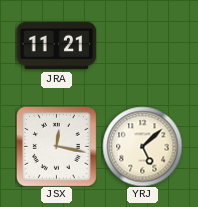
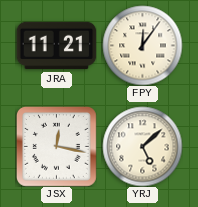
FPY: none -> 12:06
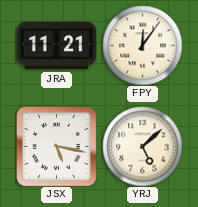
JSX: 12:17 -> 5:17
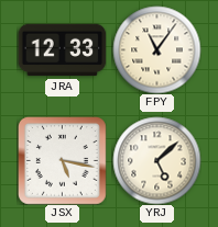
JRA: 11:21 -> 12:33
FPY: 12:06 -> 11:06
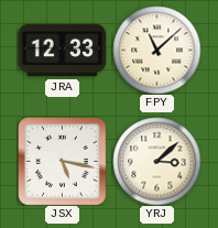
FPY: 11:06 -> 11:08
YRJ: 5:08 -> 3:08
